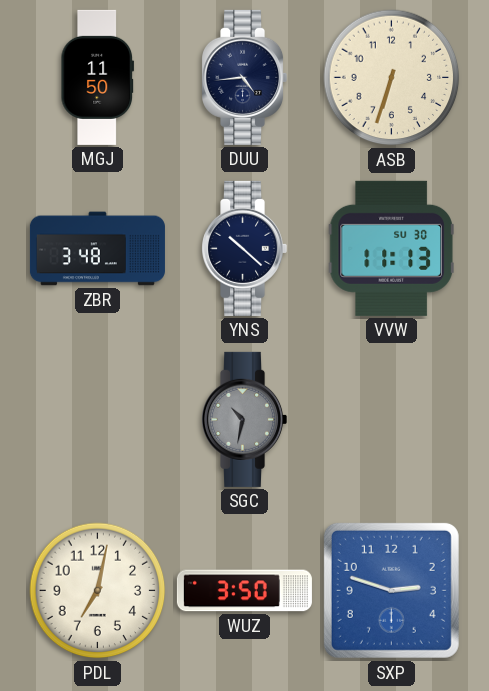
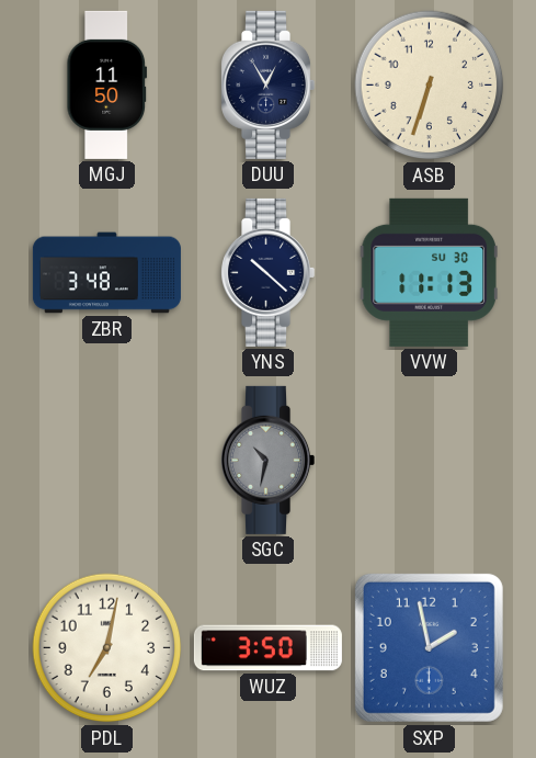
DUU: 4:44 -> 12:55
SXP: 2:48 -> 1:58
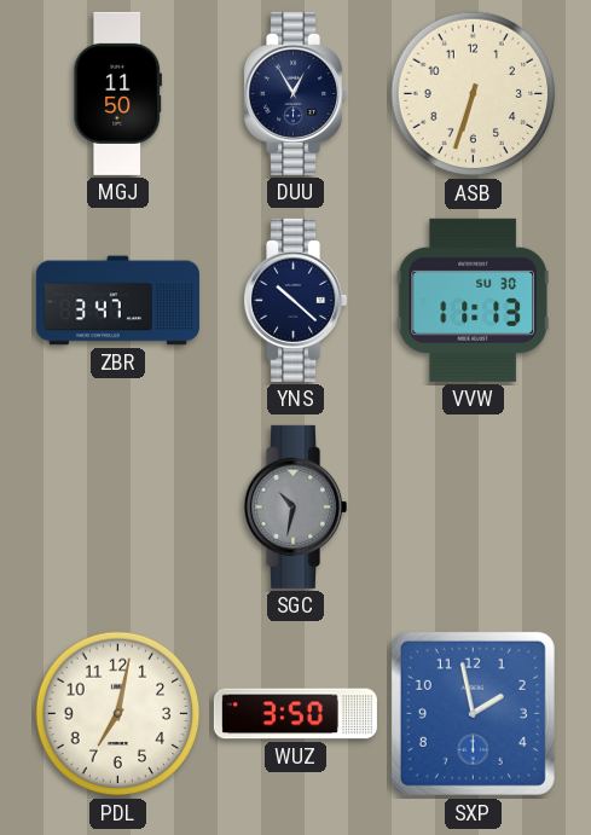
ZBR: 3:48 -> 3:47
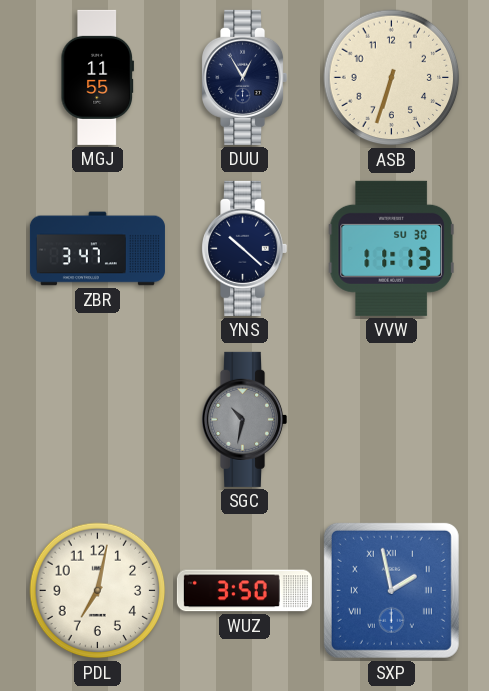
MGJ: 11:50 -> 11:55
SXP numerals: Arabic -> Roman
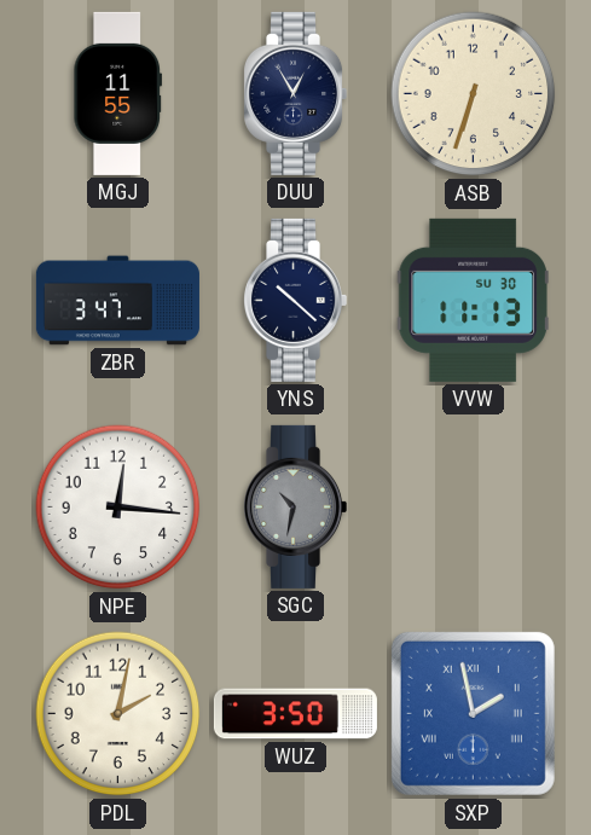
NPE: none -> 12:16
PDL: 7:02 -> 2:02
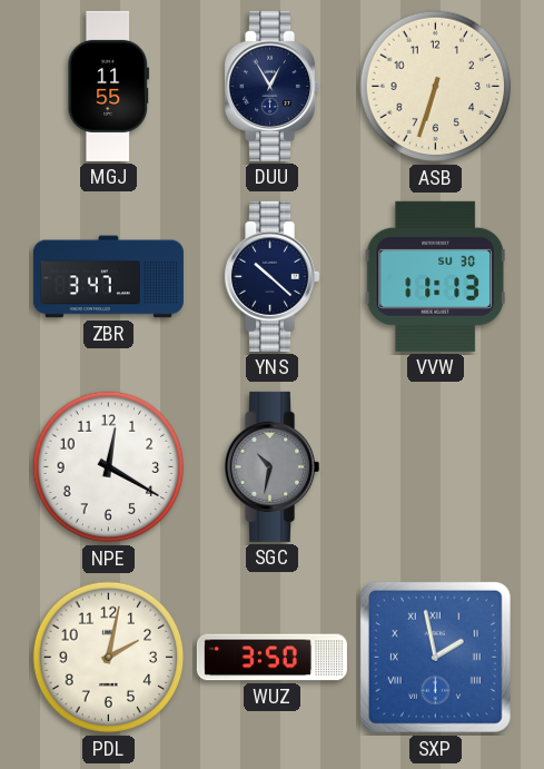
NPE: 12:16 -> 12:20
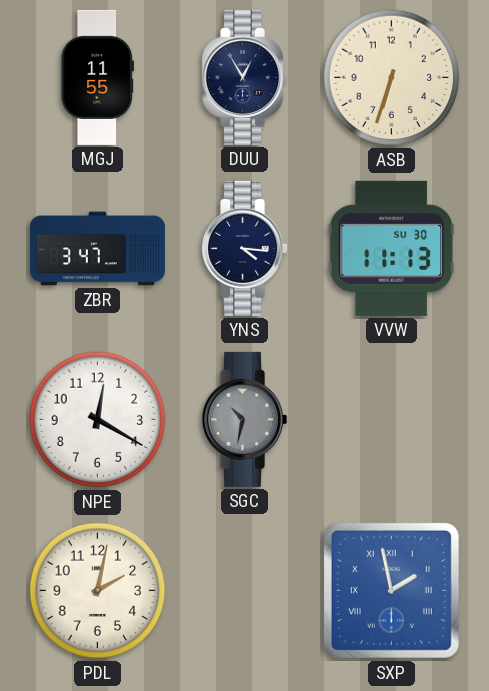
YNS: 10:22 -> 4:16
WUZ: 3:50 -> none
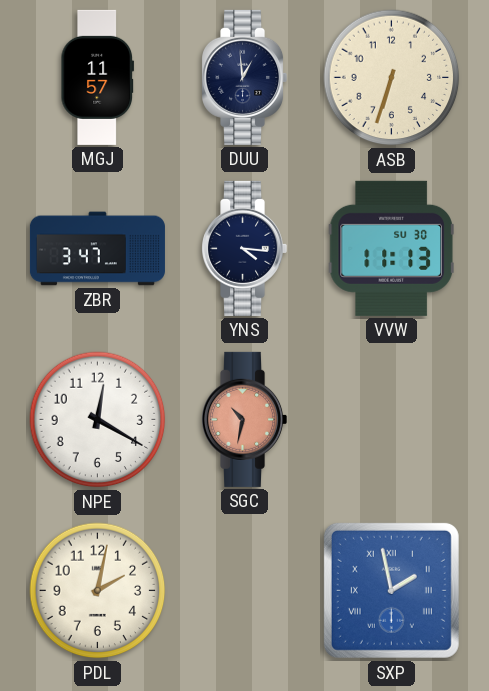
MGJ: 11:55 -> 11:57
DUU: 12:55 -> 12:59
SGC dial: grey -> salmon
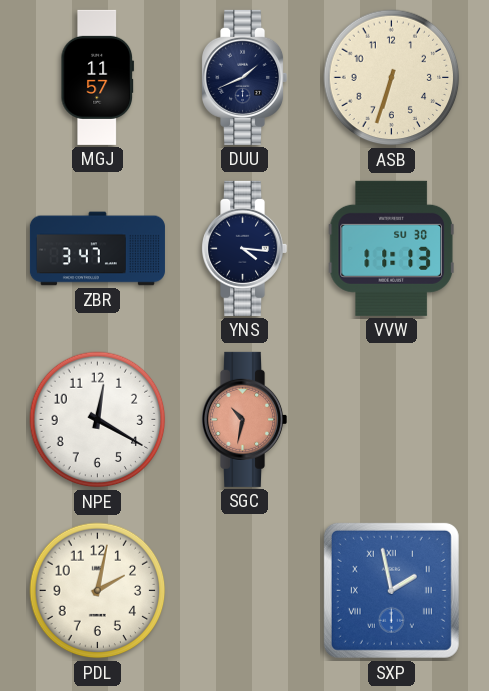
DUU: 12:59 -> 1:41
